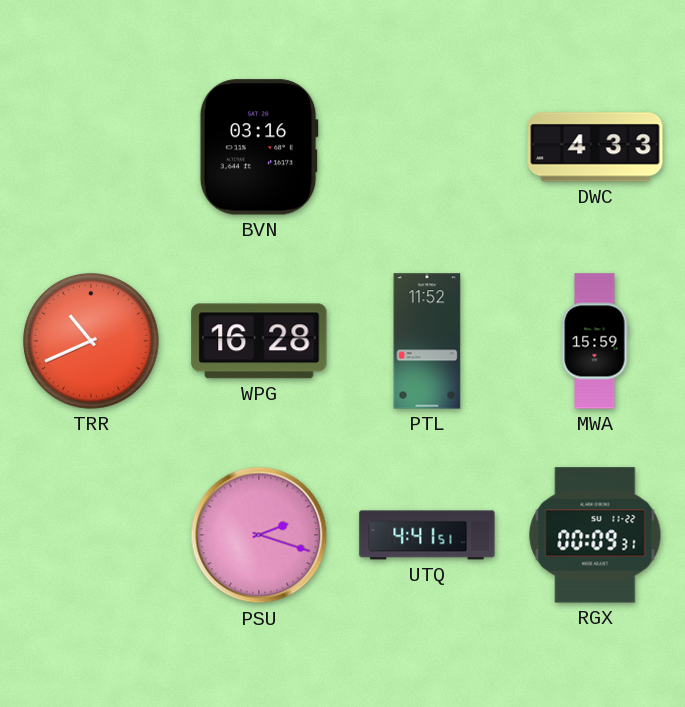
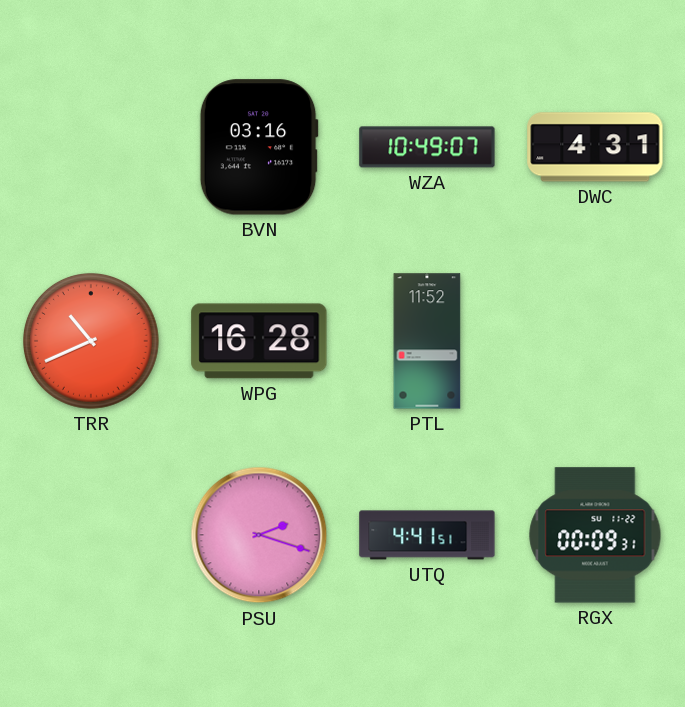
WZA: none -> 10:49
DWC: 4:33 -> 4:31
MWA: 15:59 -> none
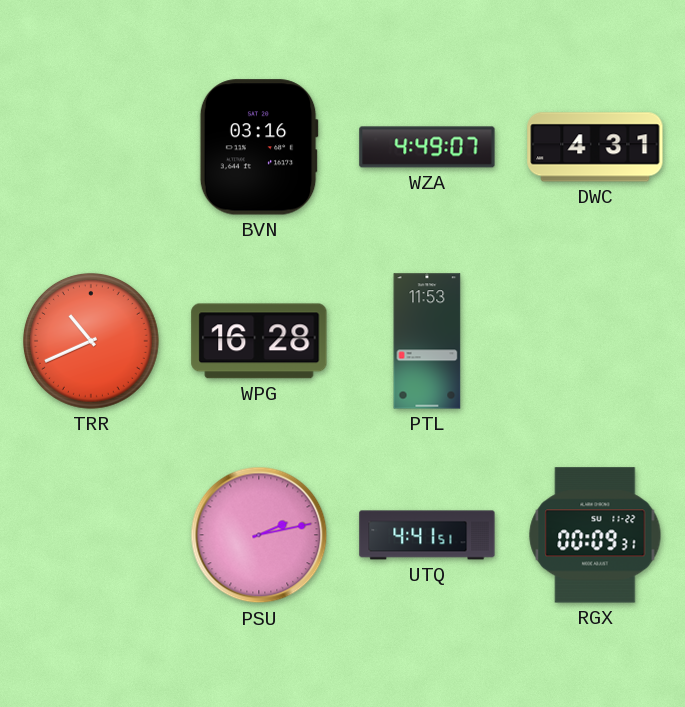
WZA: 10:49 -> 4:49
PTL: 11:52 -> 11:53
PSU: 2:18 -> 2:13
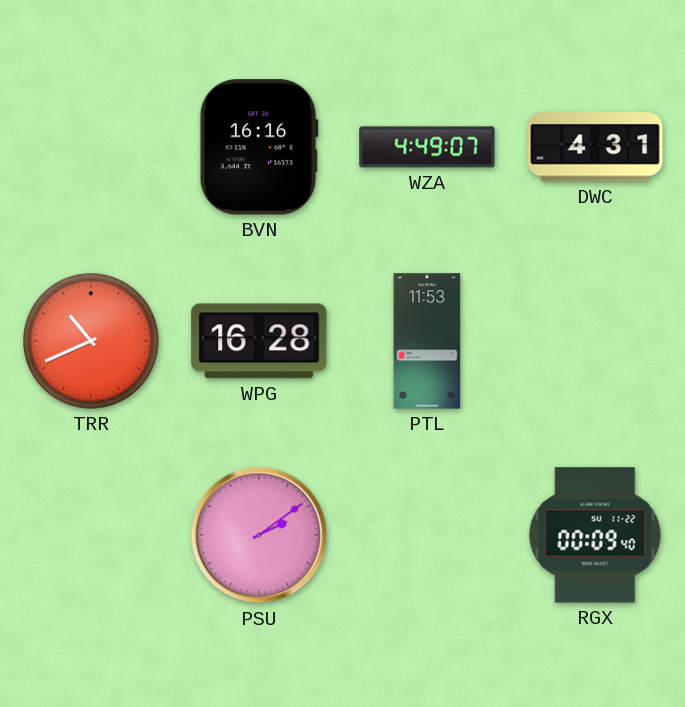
BVN: 03:16 -> 16:16
PSU: 2:13 -> 2:09
UTQ: 4:41 -> none
RGX: 00:09:31 -> 00:09:40
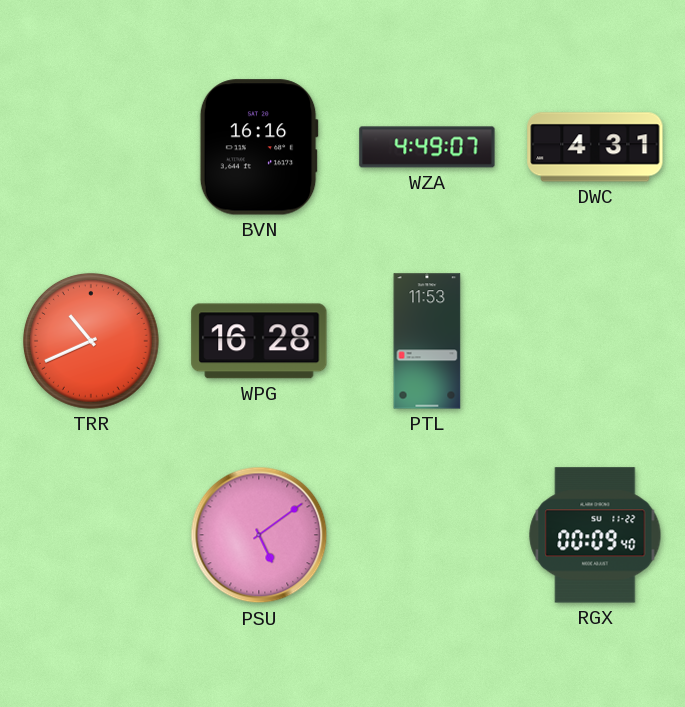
PSU: 2:09 -> 5:09
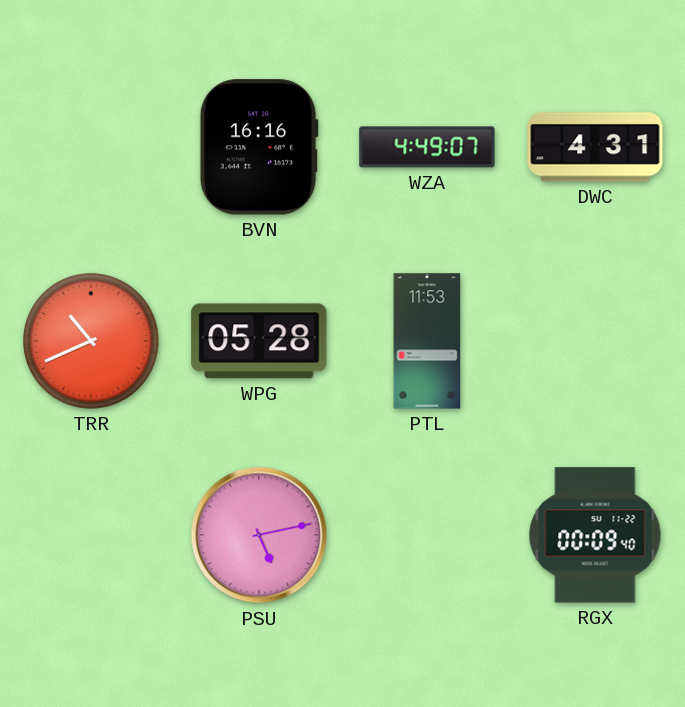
WPG: 16:28 -> 05:28
PSU: 5:09 -> 5:13
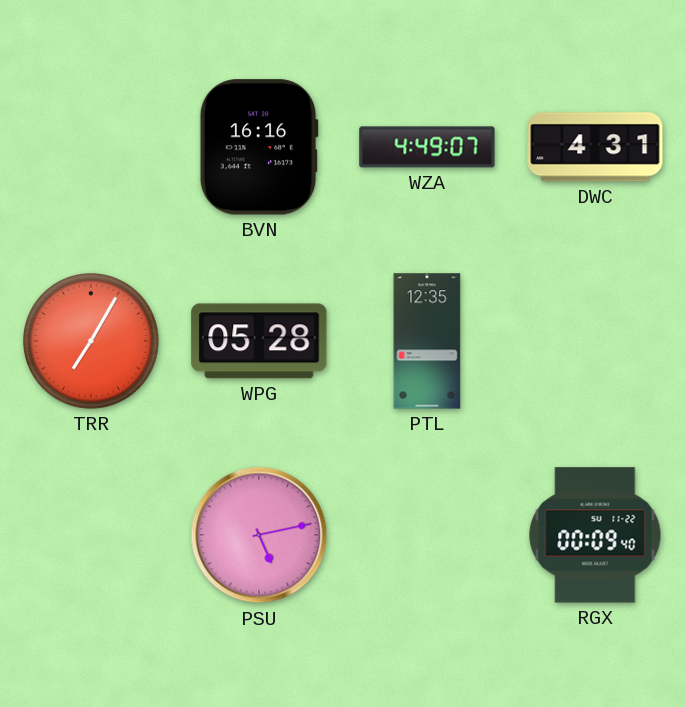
TRR: 10:41 -> 7:05
PTL: 11:53 -> 12:35
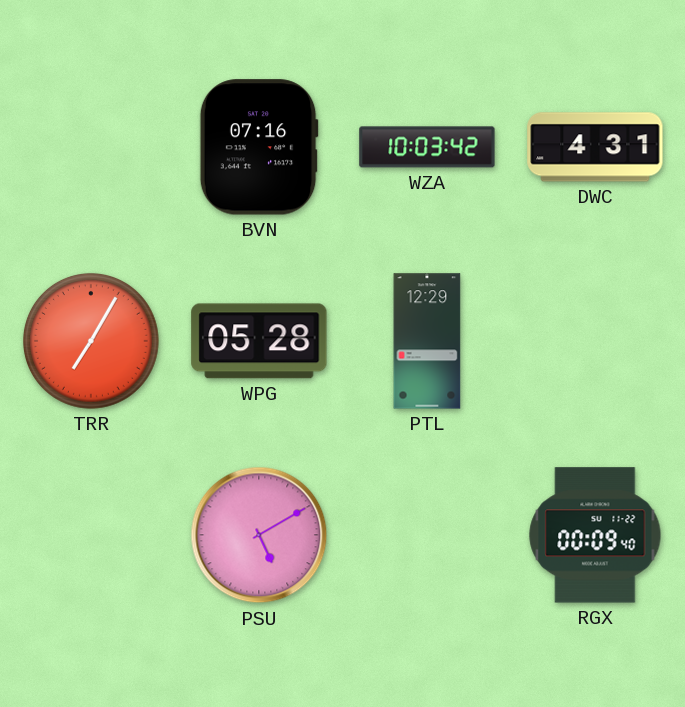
BVN: 16:16 -> 07:16
WZA: 4:49 -> 10:03
PTL: 12:35 -> 12:29
PSU: 5:13 -> 5:10
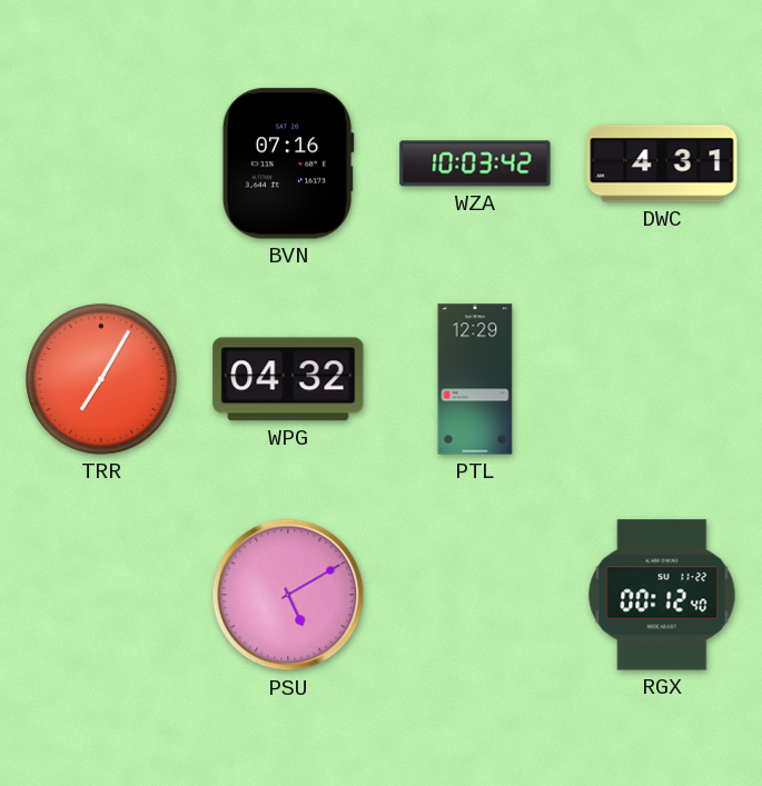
WPG: 05:28 -> 04:32
RGX: 00:09 -> 00:12
